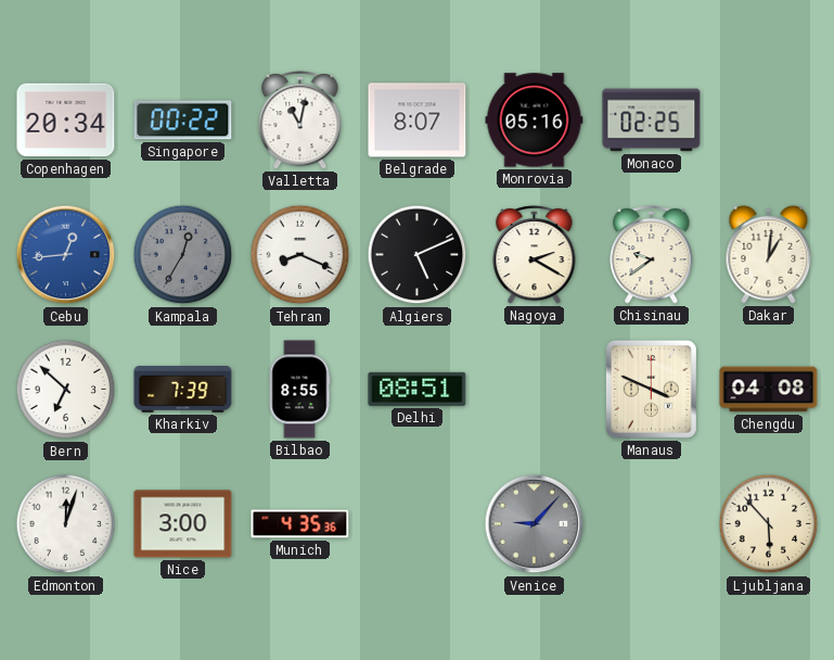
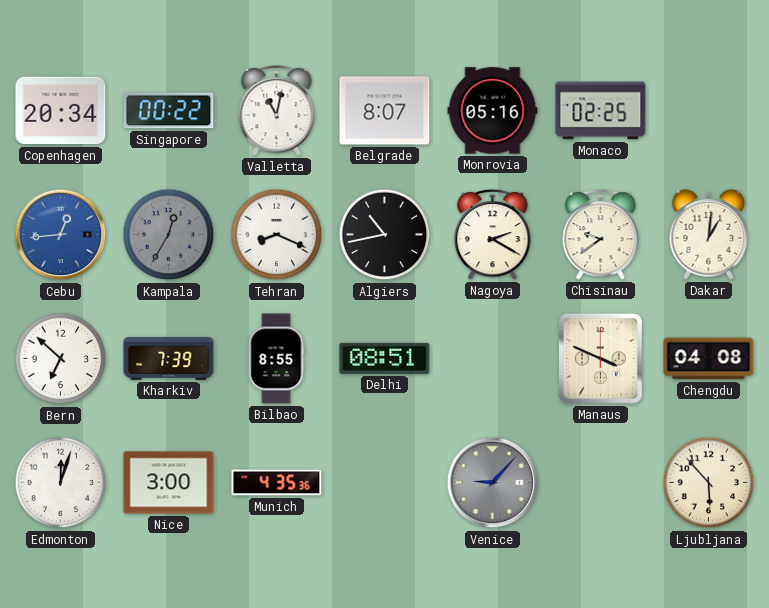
Algiers: 5:11 -> 10:43
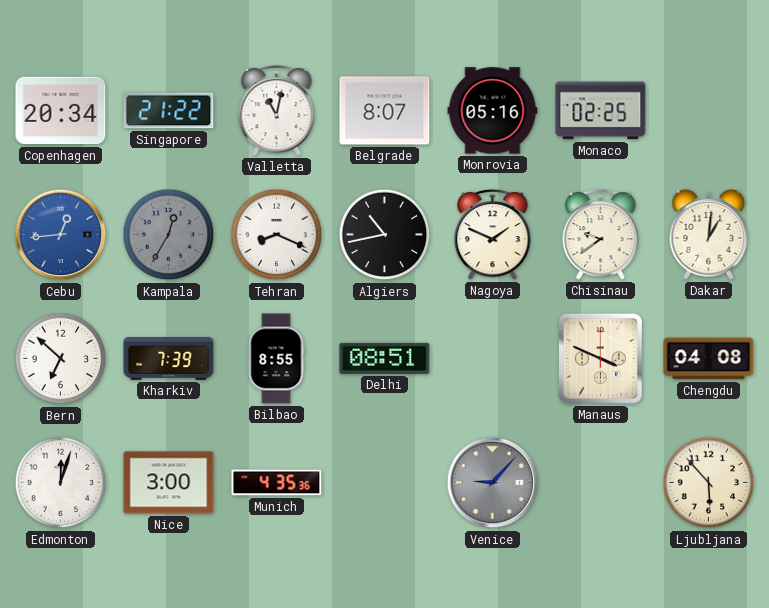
Singapore: 00:22 -> 21:22
Nagoya: 2:20 -> 1:49
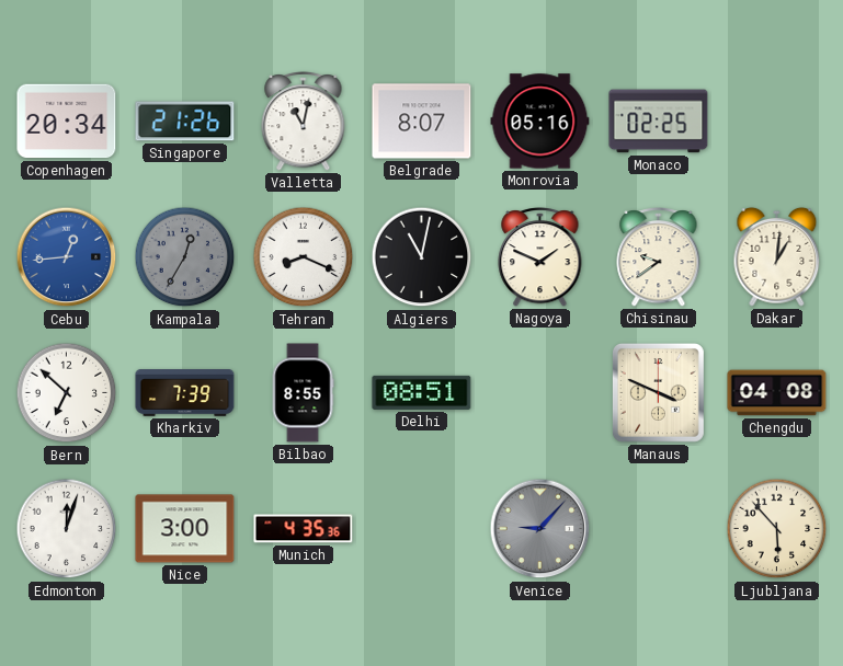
Singapore: 21:22 -> 21:26
Algiers: 10:43 -> 11:02
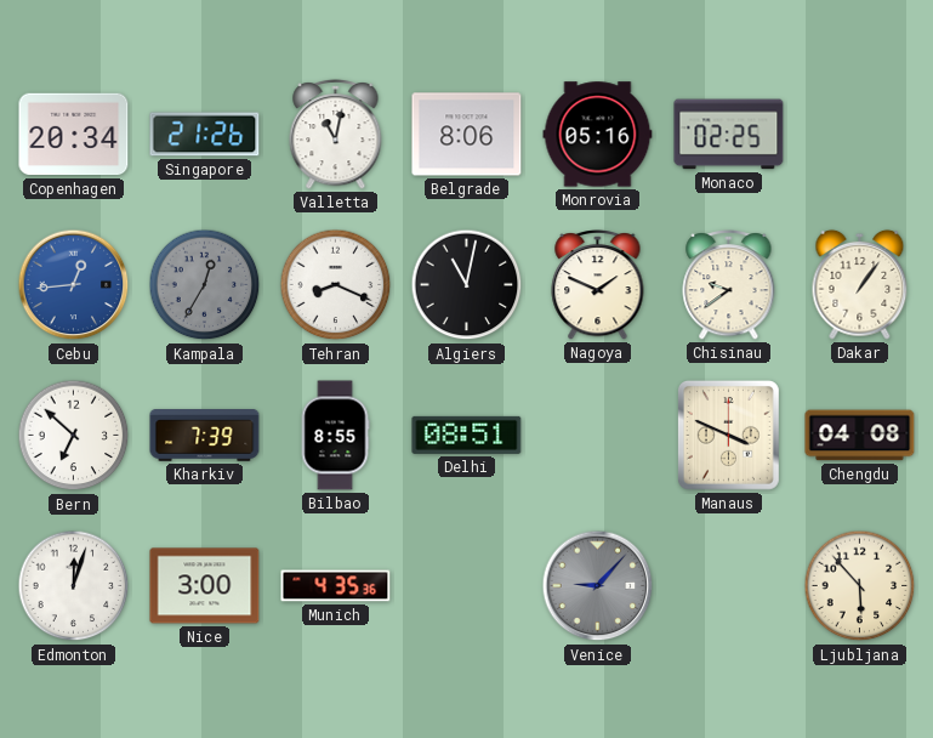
Belgrade: 8:07 -> 8:06
Dakar: 1:01 -> 1:06
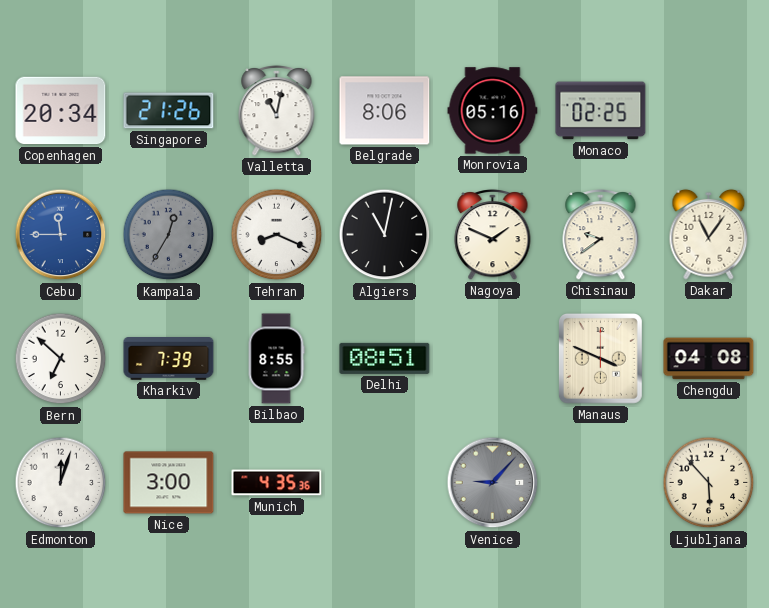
Cebu: 12:44 -> 11:45
Dakar: 1:06 -> 11:06
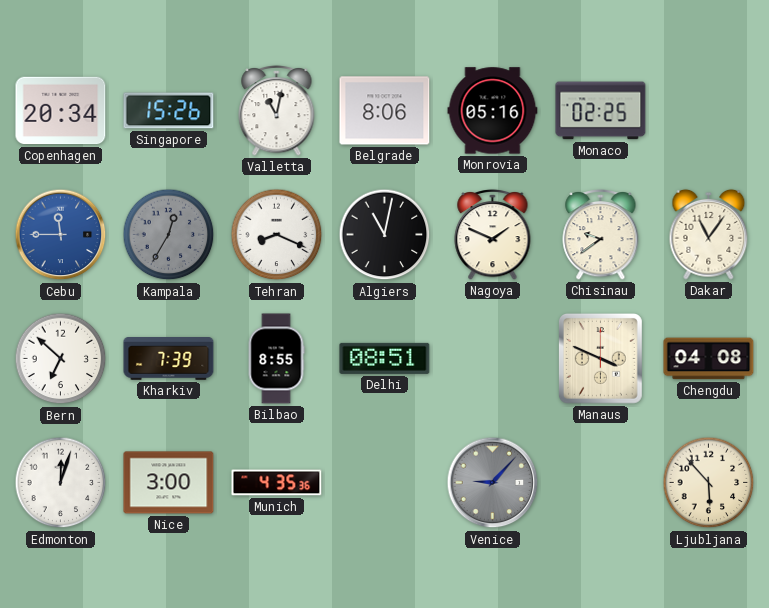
Singapore: 21:26 -> 15:26
